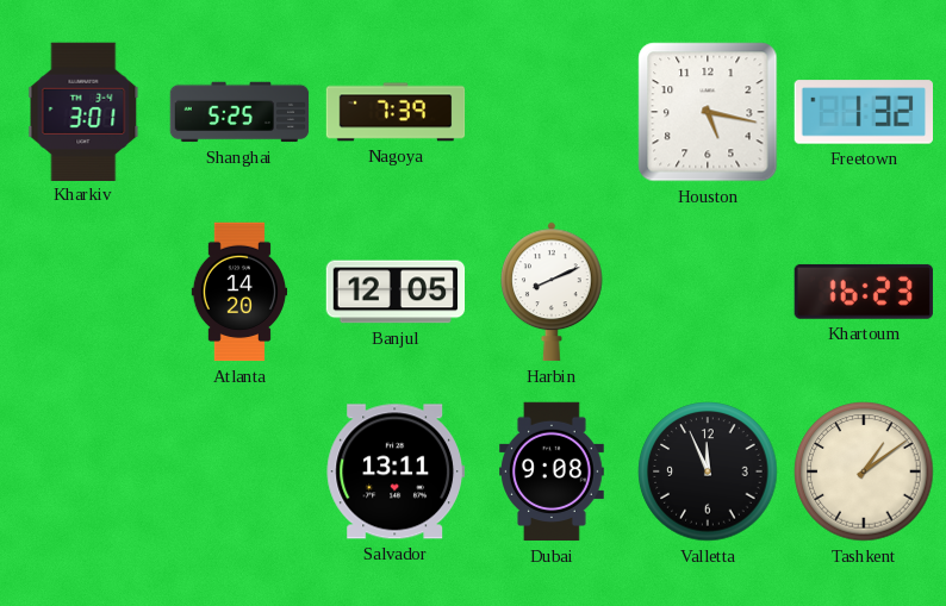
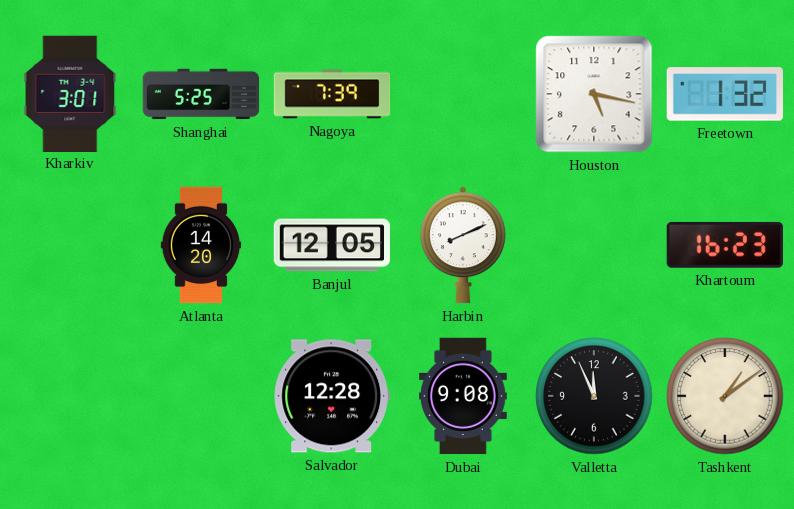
Salvador: 13:11 -> 12:28
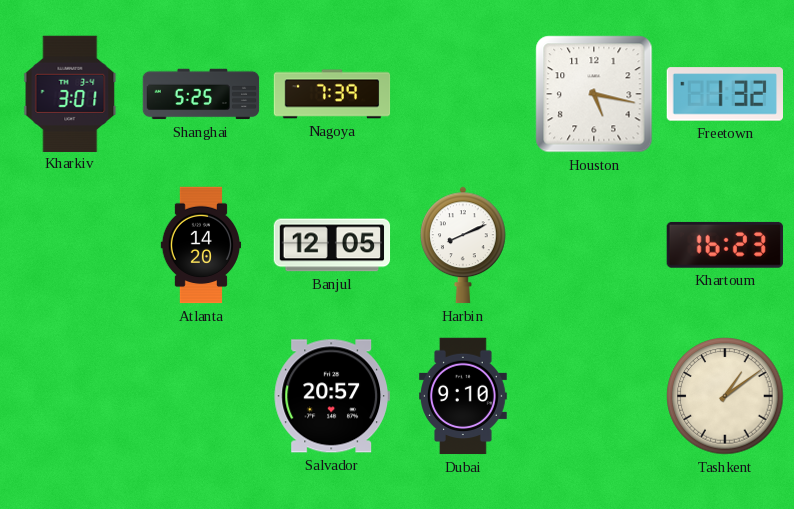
Salvador: 12:28 -> 20:57
Dubai: 9:08 -> 9:10
Valletta: 11:56 -> none
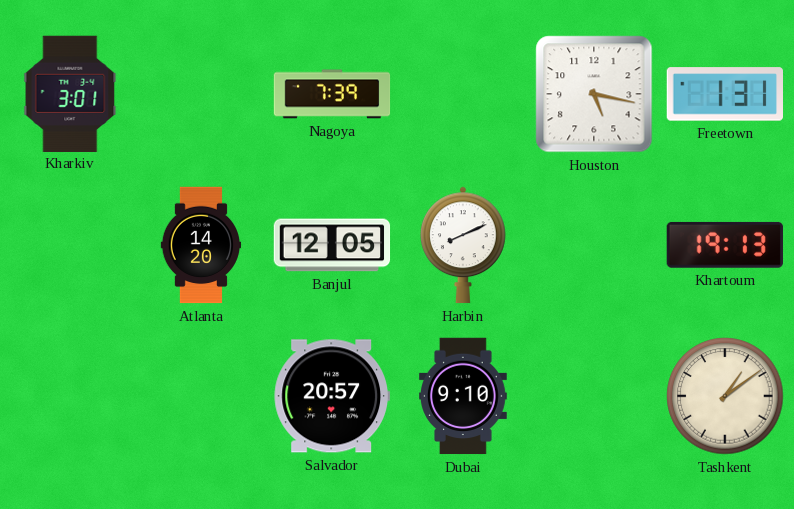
Shanghai: 5:25 -> none
Freetown: 1:32 -> 1:31
Khartoum: 16:23 -> 19:13
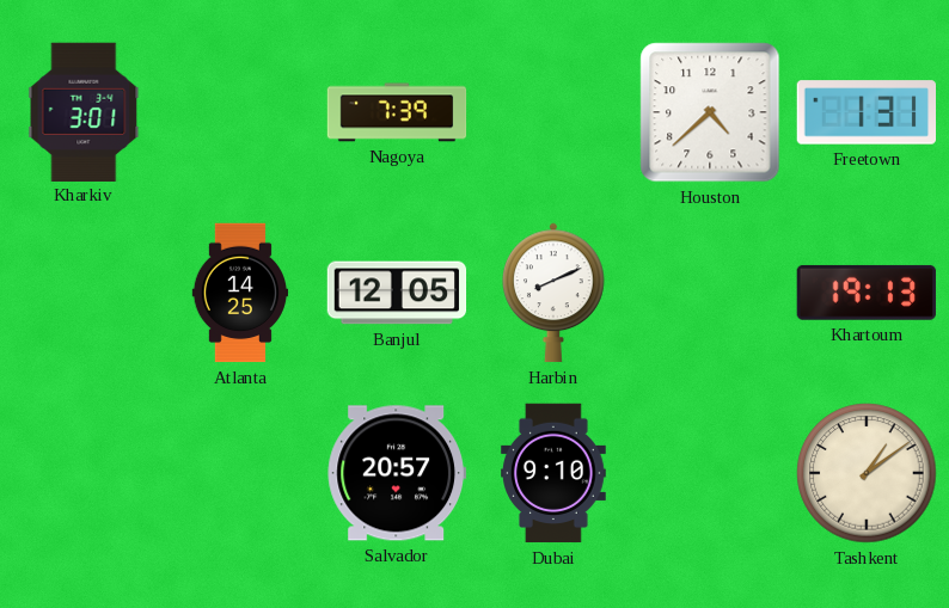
Houston: 5:17 -> 4:38
Atlanta: 14:20 -> 14:25
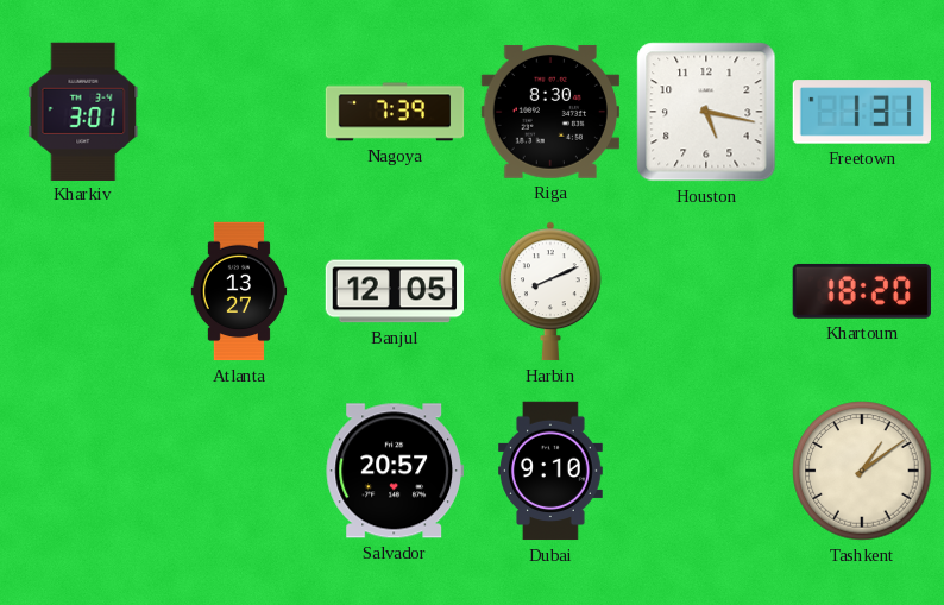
Riga: none -> 8:30
Houston: 4:38 -> 5:17
Atlanta: 14:25 -> 13:27
Khartoum: 19:13 -> 18:20
